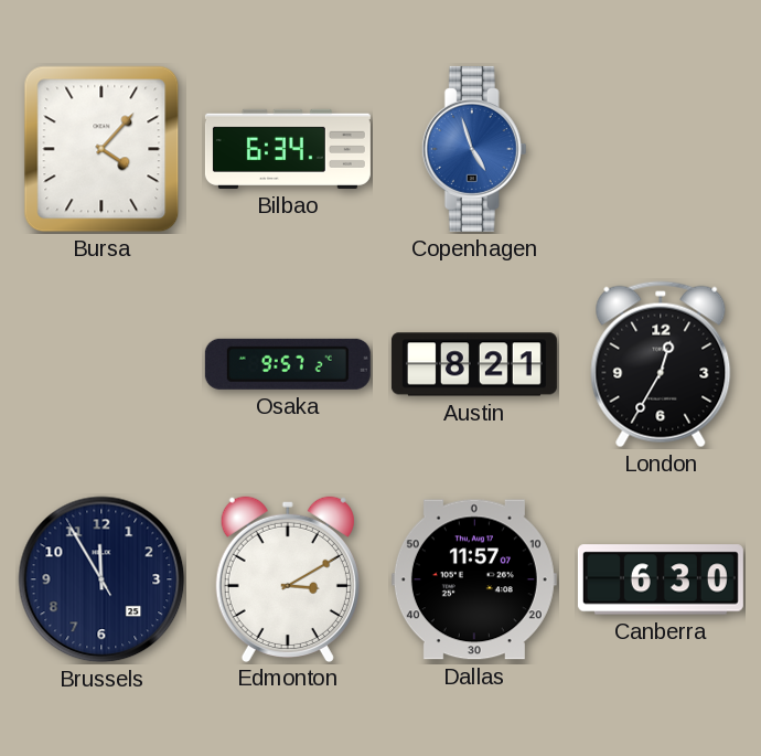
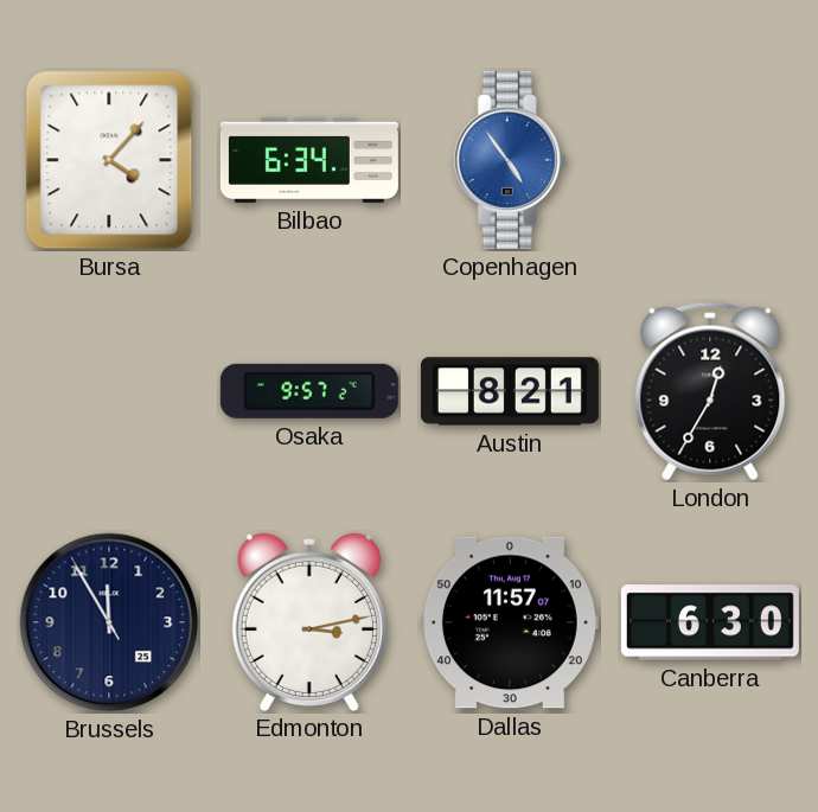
Copenhagen: 4:57 -> 4:54
Edmonton: 3:10 -> 3:13
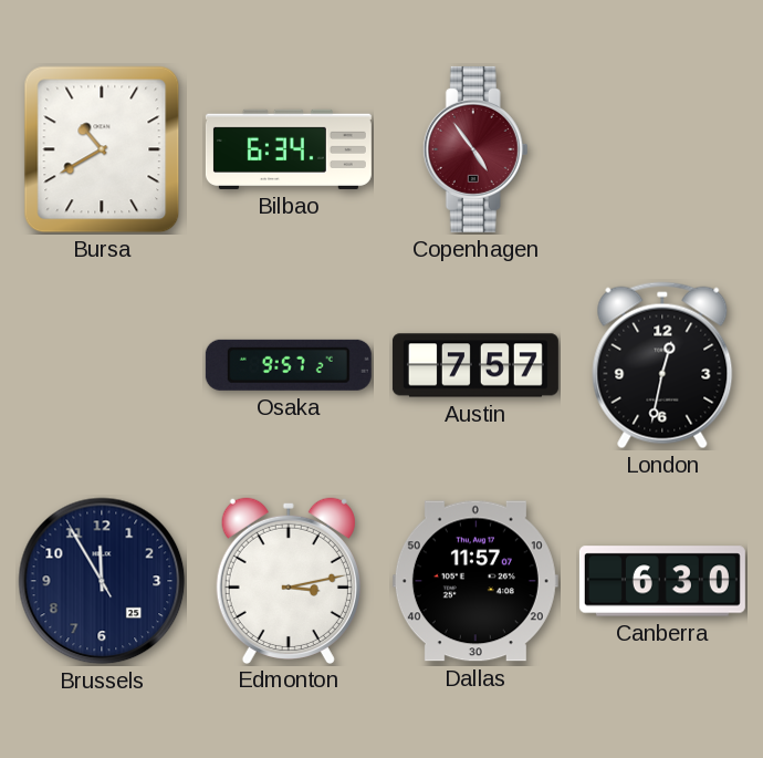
Bursa: 4:07 -> 10:40
Copenhagen dial: blue -> burgundy
Austin: 8:21 -> 7:57
London: 12:35 -> 12:32
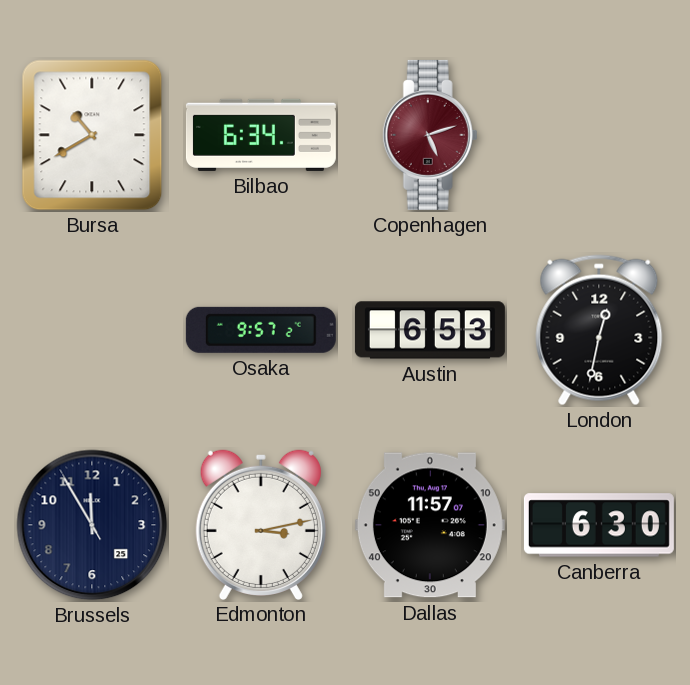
Copenhagen: 4:54 -> 5:12
Austin: 7:57 -> 6:53
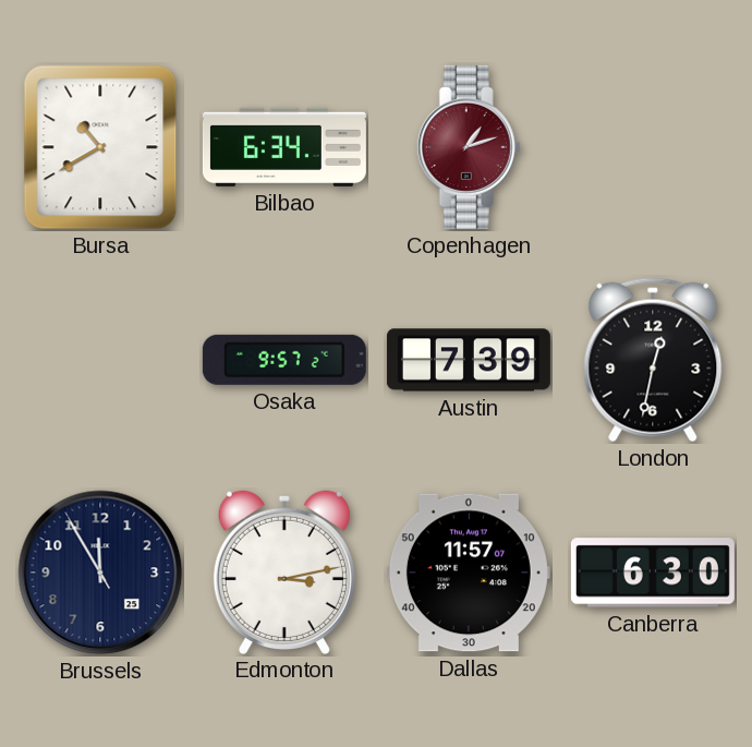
Copenhagen: 5:12 -> 1:12
Austin: 6:53 -> 7:39
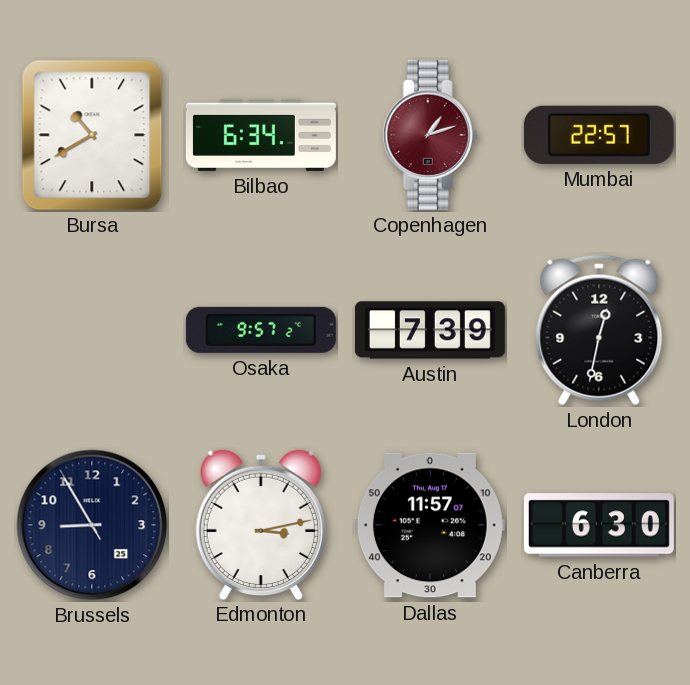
Mumbai: none -> 22:57
Brussels: 11:54 -> 8:54
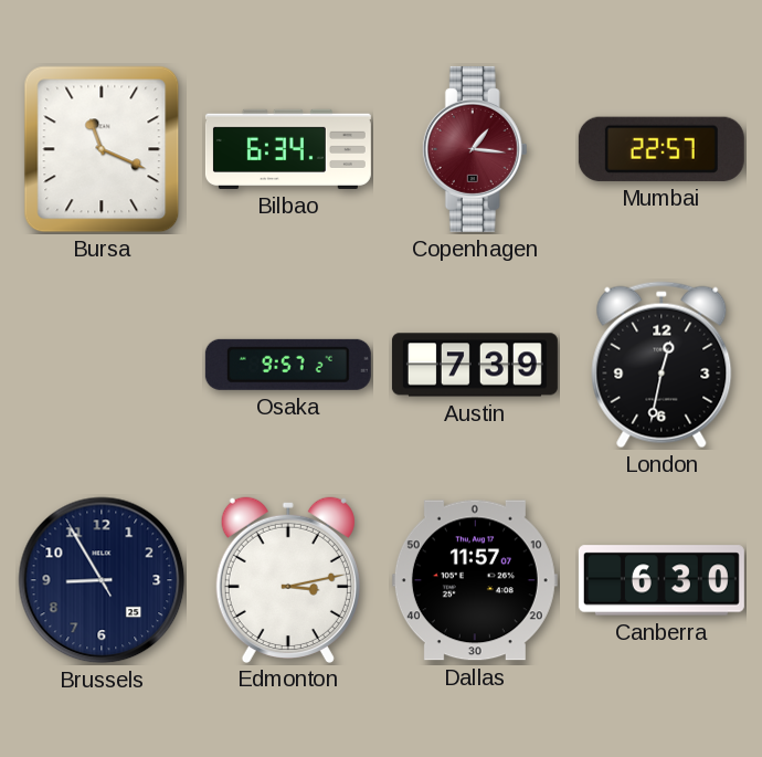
Bursa: 10:40 -> 11:19
Copenhagen: 1:12 -> 1:16
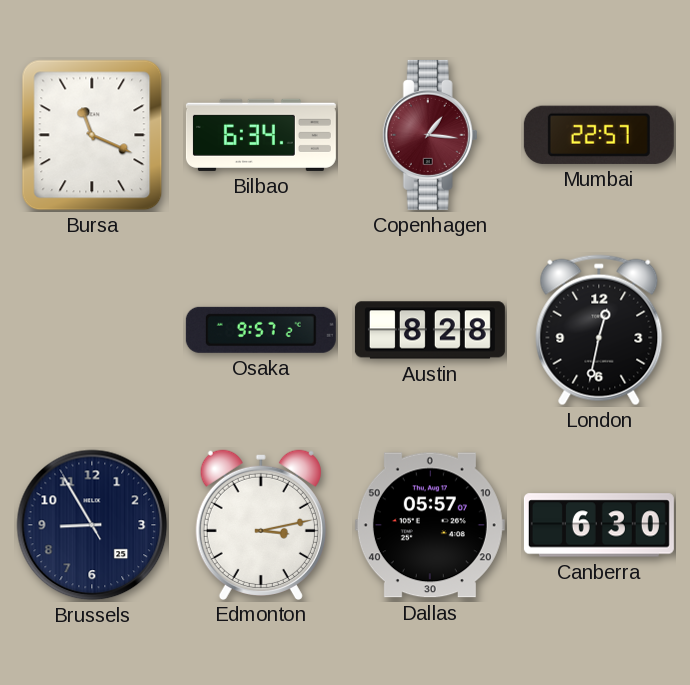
Austin: 7:39 -> 8:28
Dallas: 11:57 -> 05:57
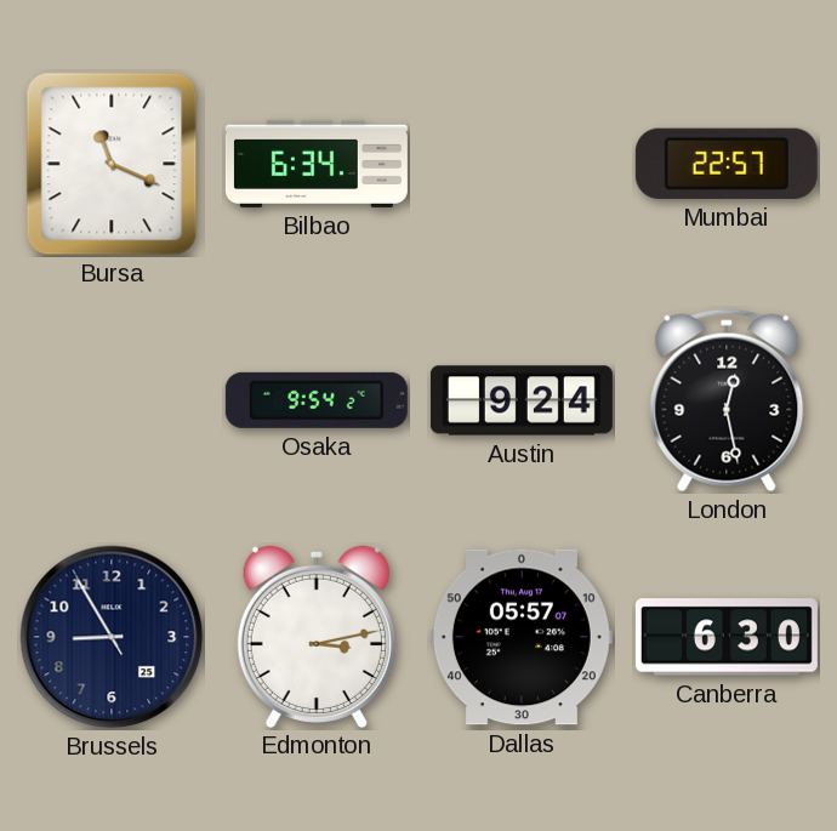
Copenhagen: 1:16 -> none
Osaka: 9:57 -> 9:54
Austin: 8:28 -> 9:24
London: 12:32 -> 12:28
